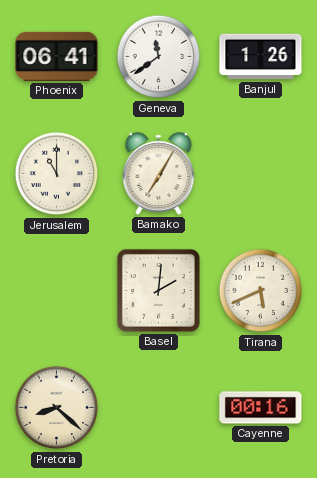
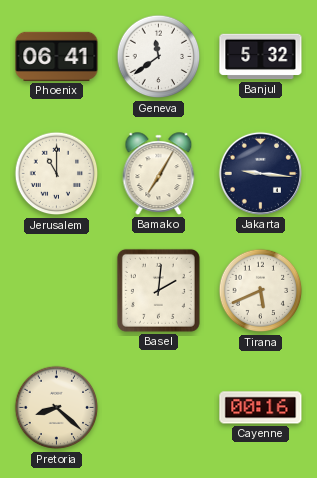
Banjul: 1:26 -> 5:32
Jakarta: none -> 9:16
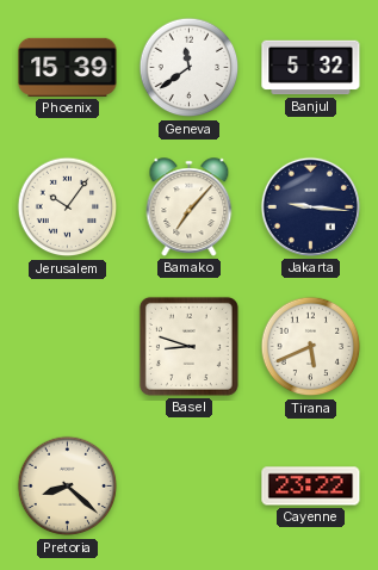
Phoenix: 06:41 -> 15:39
Jerusalem: 11:00 -> 10:06
Bamako: 7:05 -> 7:07
Basel: 2:01 -> 8:48
Cayenne: 00:16 -> 23:22
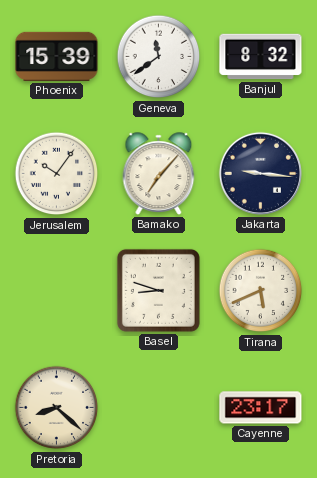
Banjul: 5:32 -> 8:32
Cayenne: 23:22 -> 23:17
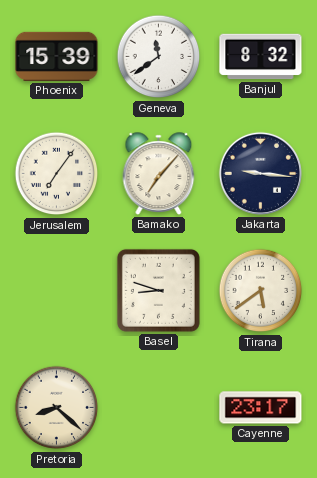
Jerusalem: 10:06 -> 7:06
Tirana: 5:41 -> 5:39
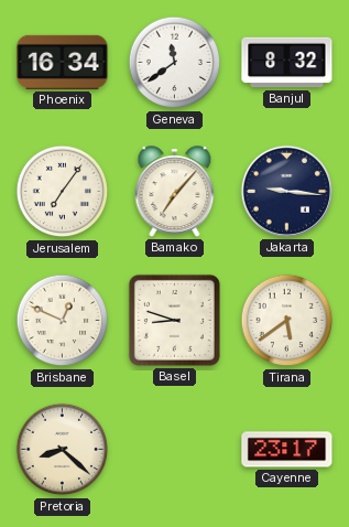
Phoenix: 15:39 -> 16:34
Brisbane: none -> 12:49
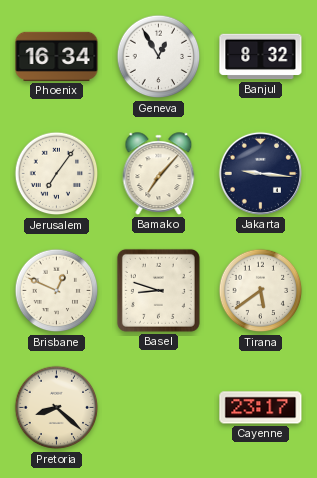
Geneva: 11:39 -> 12:55
